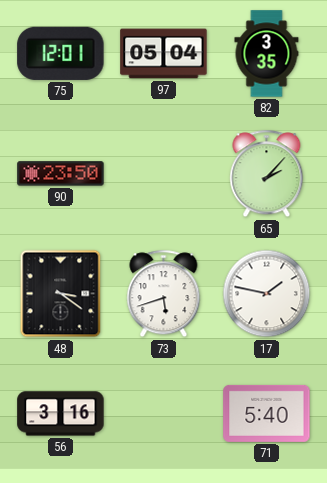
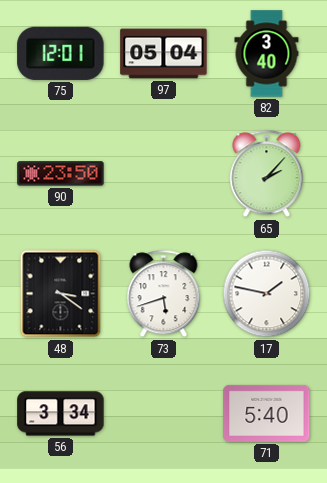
82: 3:35 -> 3:40
56: 3:16 -> 3:34
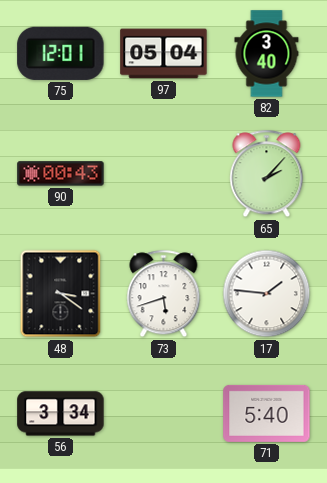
90: 23:50 -> 00:43
17: 1:47 -> 1:46
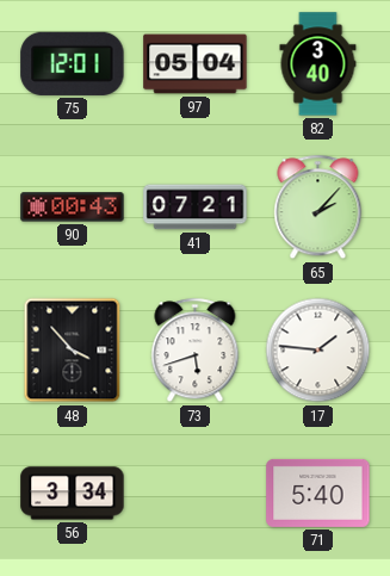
41: none -> 07:21
48: 3:21 -> 3:53
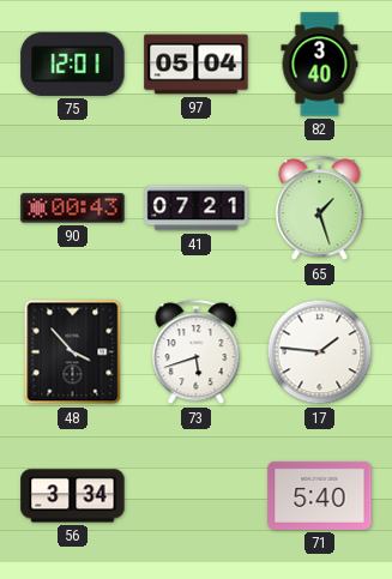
65: 2:07 -> 1:27
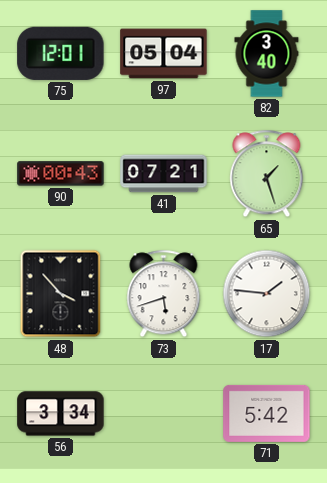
71: 5:40 -> 5:42
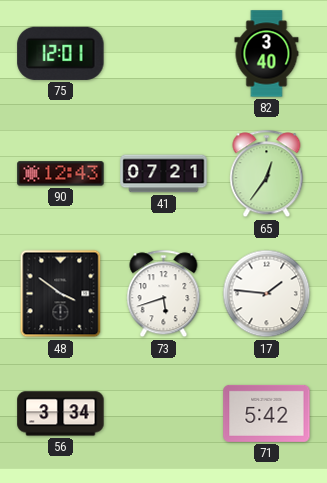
97: 05:04 -> none
90: 00:43 -> 12:43
65: 1:27 -> 12:36
48: 3:53 -> 3:51
